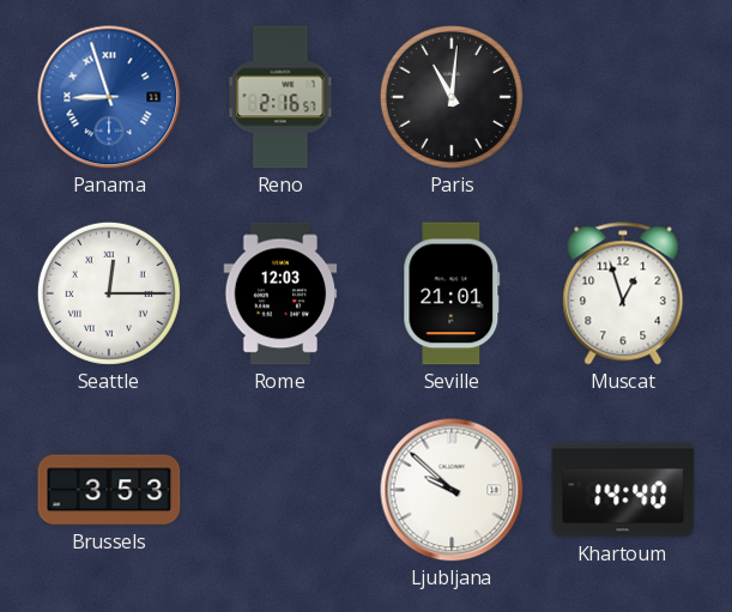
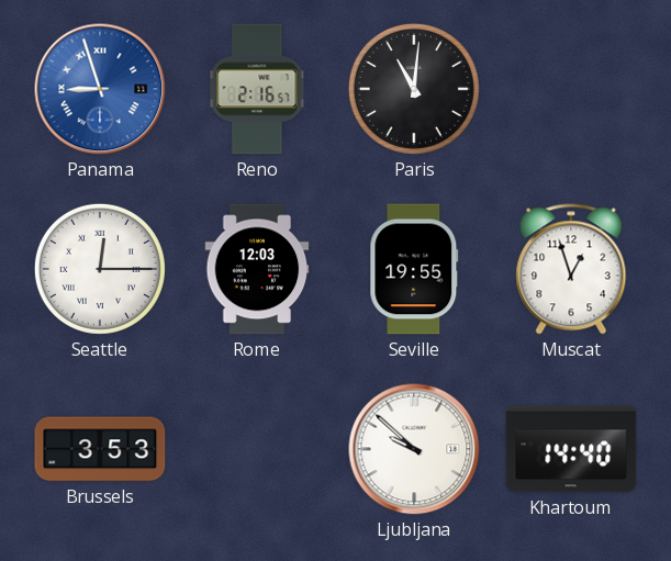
Seville: 21:01 -> 19:55
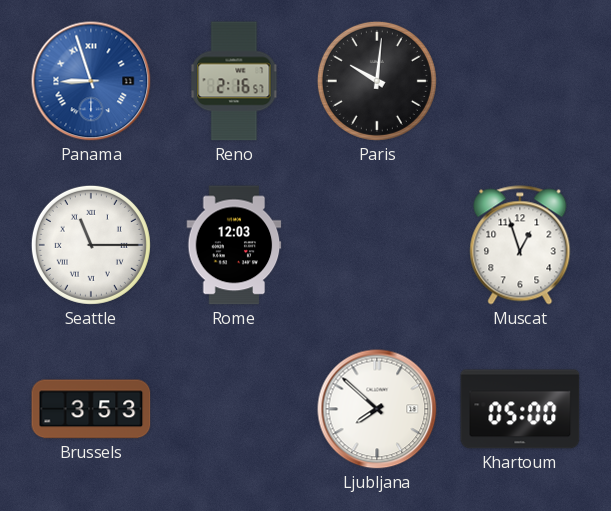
Paris: 11:01 -> 10:01
Seattle: 12:15 -> 11:15
Seville: 19:55 -> none
Ljubljana: 9:52 -> 7:52
Khartoum: 14:40 -> 05:00
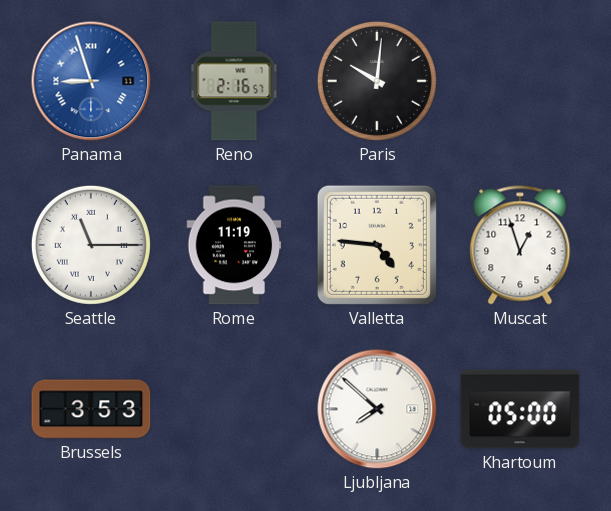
Rome: 12:03 -> 11:19
Valletta: none -> 4:46
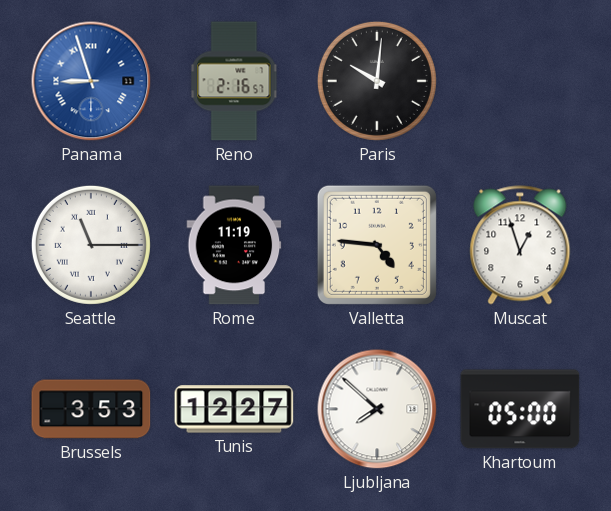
Tunis: none -> 12:27
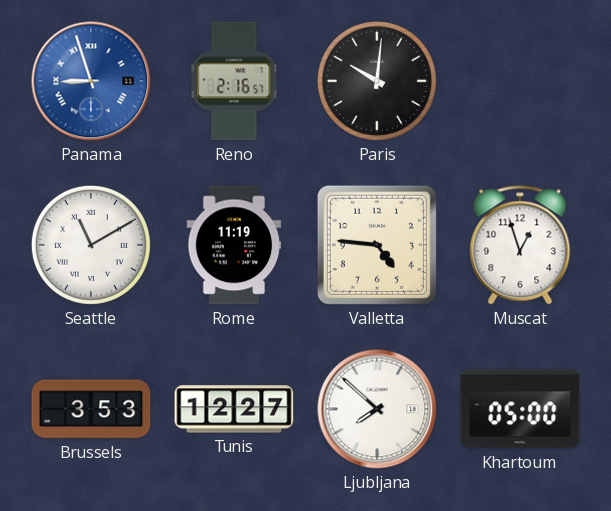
Seattle: 11:15 -> 11:10
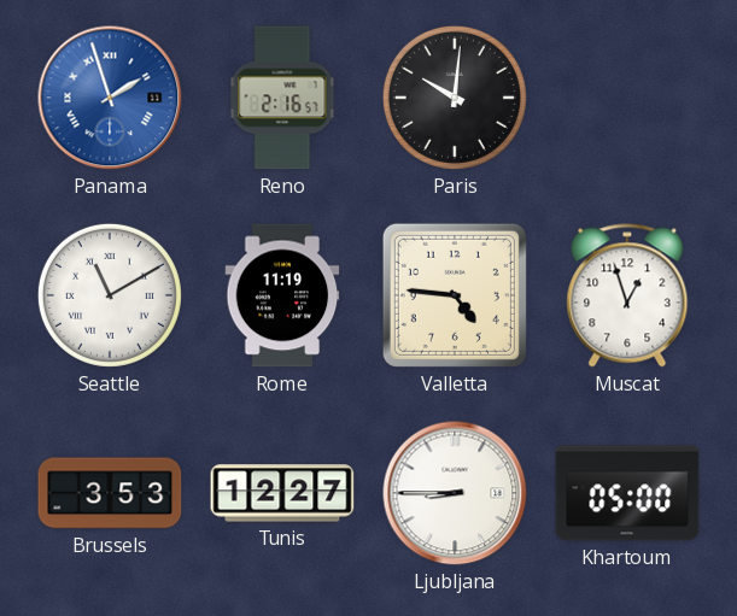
Panama: 8:57 -> 1:57
Ljubljana: 7:52 -> 8:45
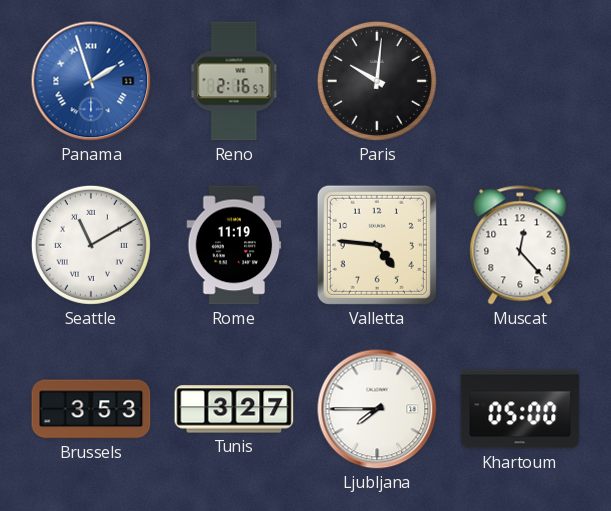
Muscat: 12:57 -> 12:23
Tunis: 12:27 -> 3:27
Ljubljana: 8:45 -> 7:45
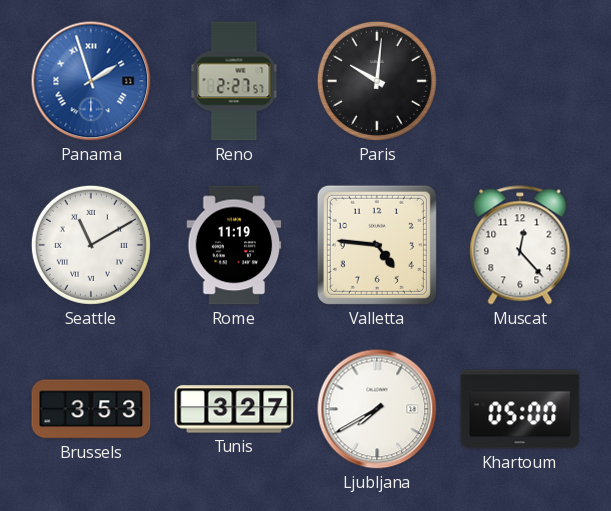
Reno: 2:16 -> 2:27
Ljubljana: 7:45 -> 7:40
